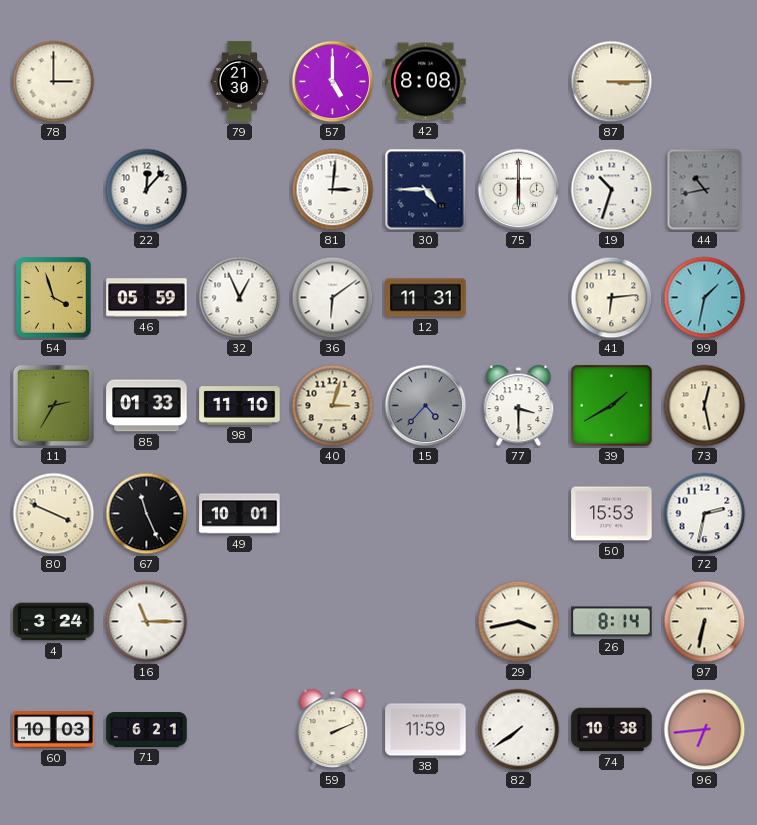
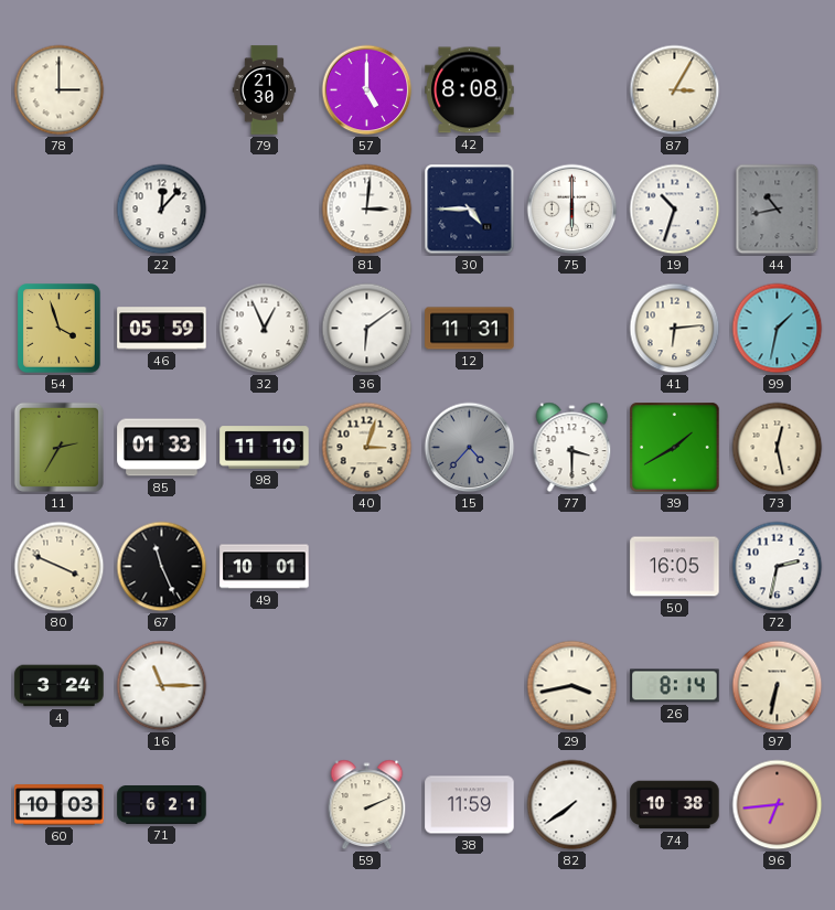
87: 3:15 -> 3:05
50: 15:53 -> 16:05
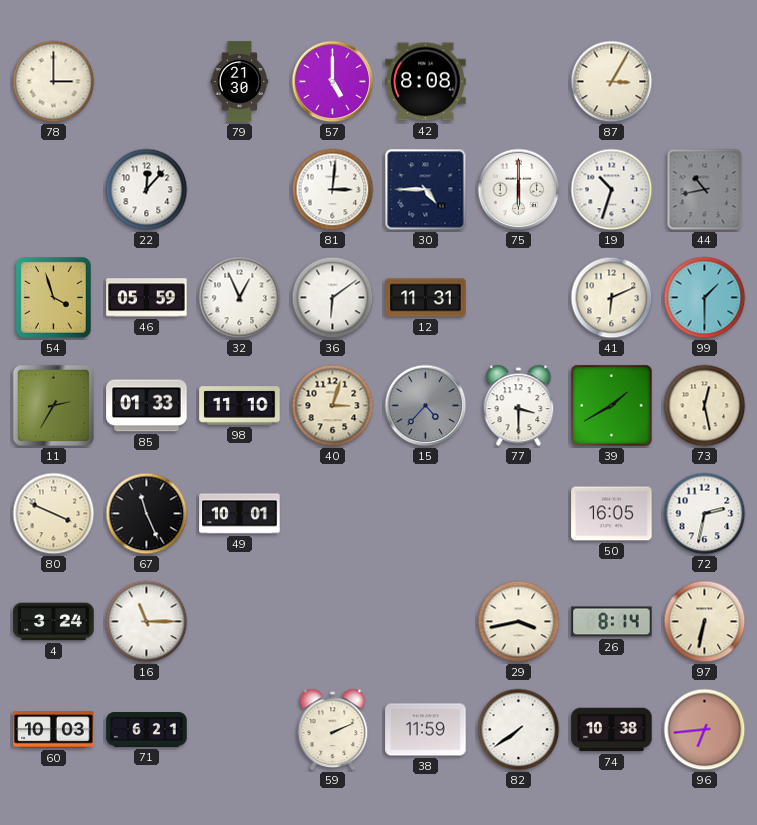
41: 6:14 -> 6:11
99: 1:32 -> 1:30
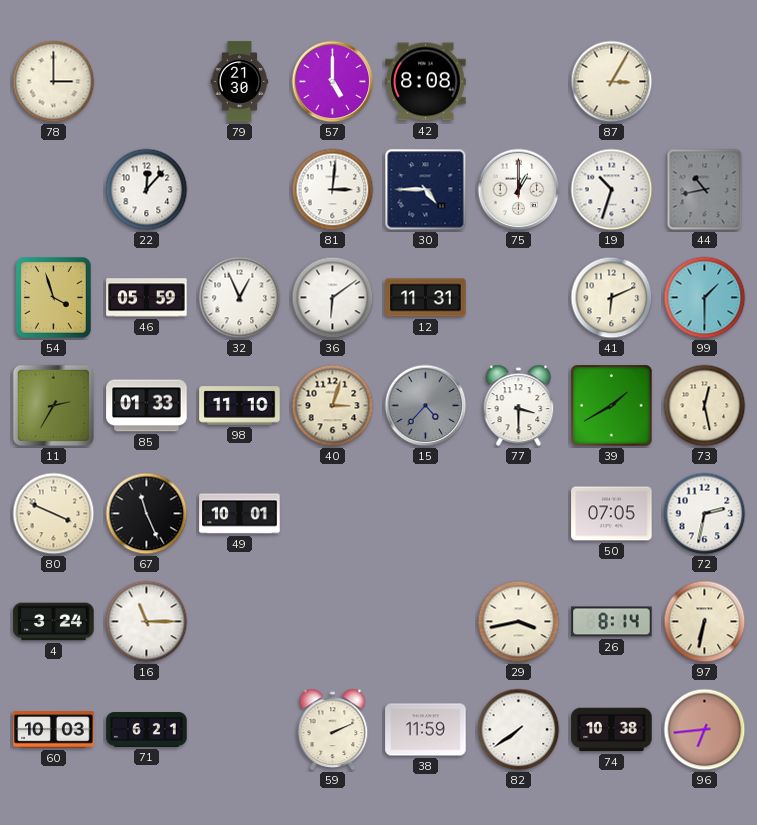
75: 6:00 -> 1:00
50: 16:05 -> 07:05
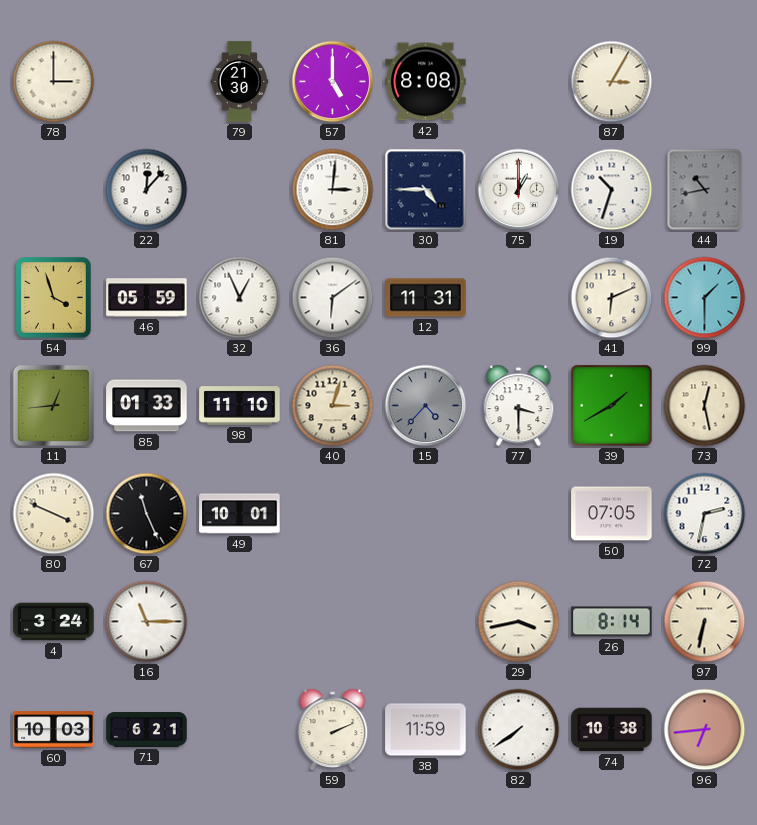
11: 2:35 -> 12:44
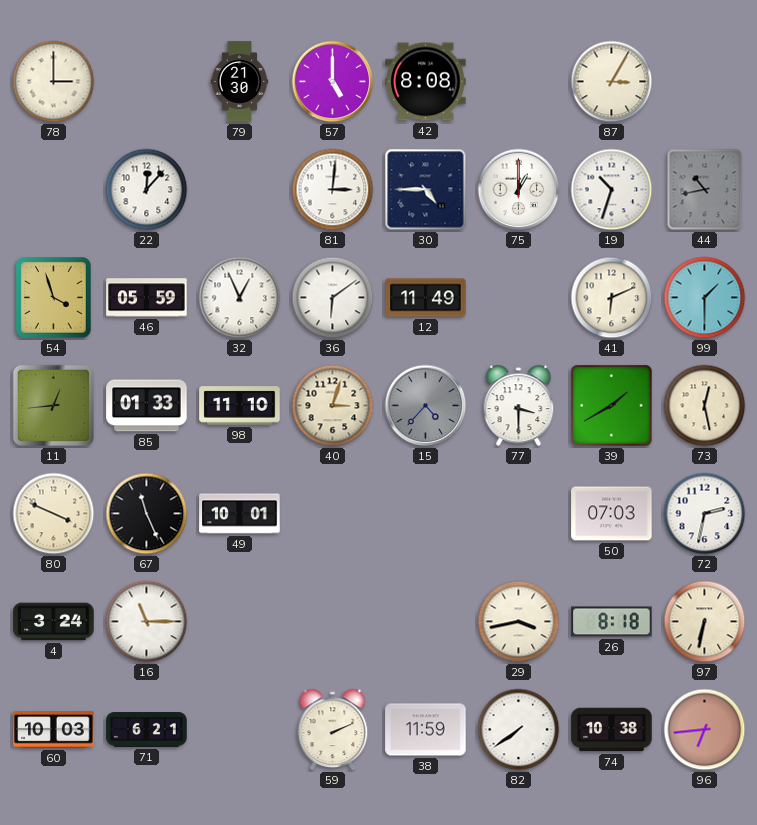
12: 11:31 -> 11:49
50: 07:05 -> 07:03
26: 8:14 -> 8:18
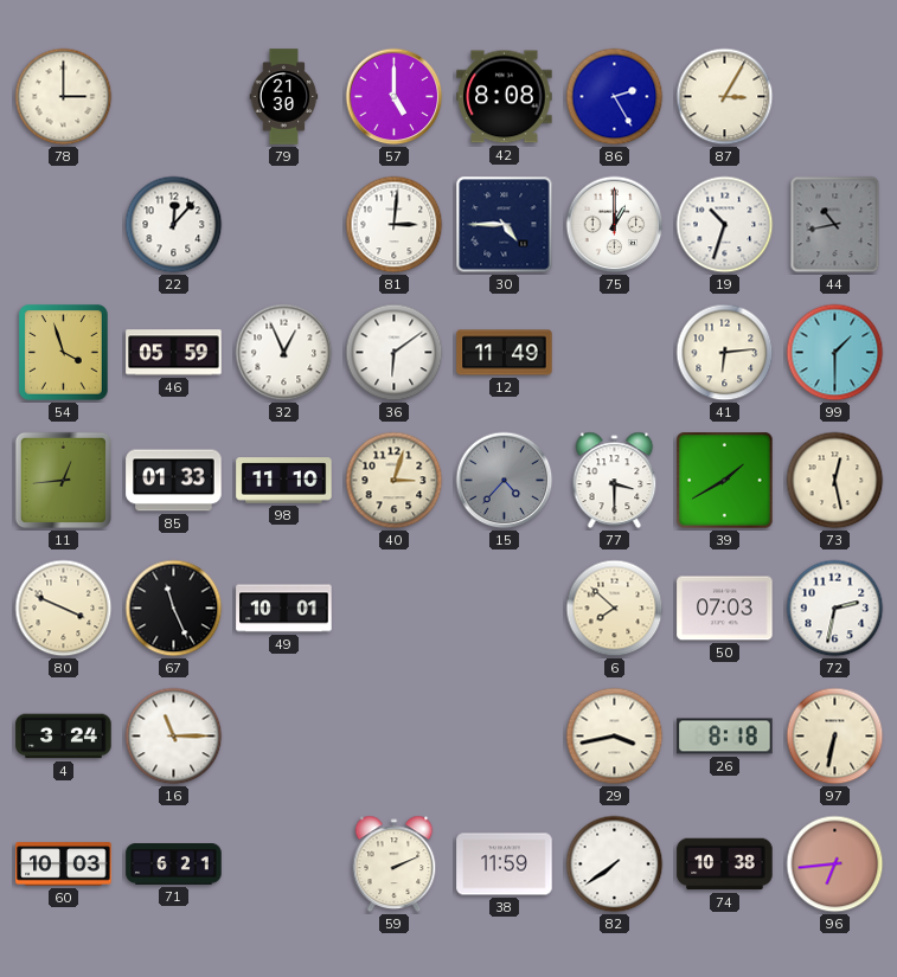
86: none -> 2:25
41: 6:11 -> 6:14
6: none -> 7:52
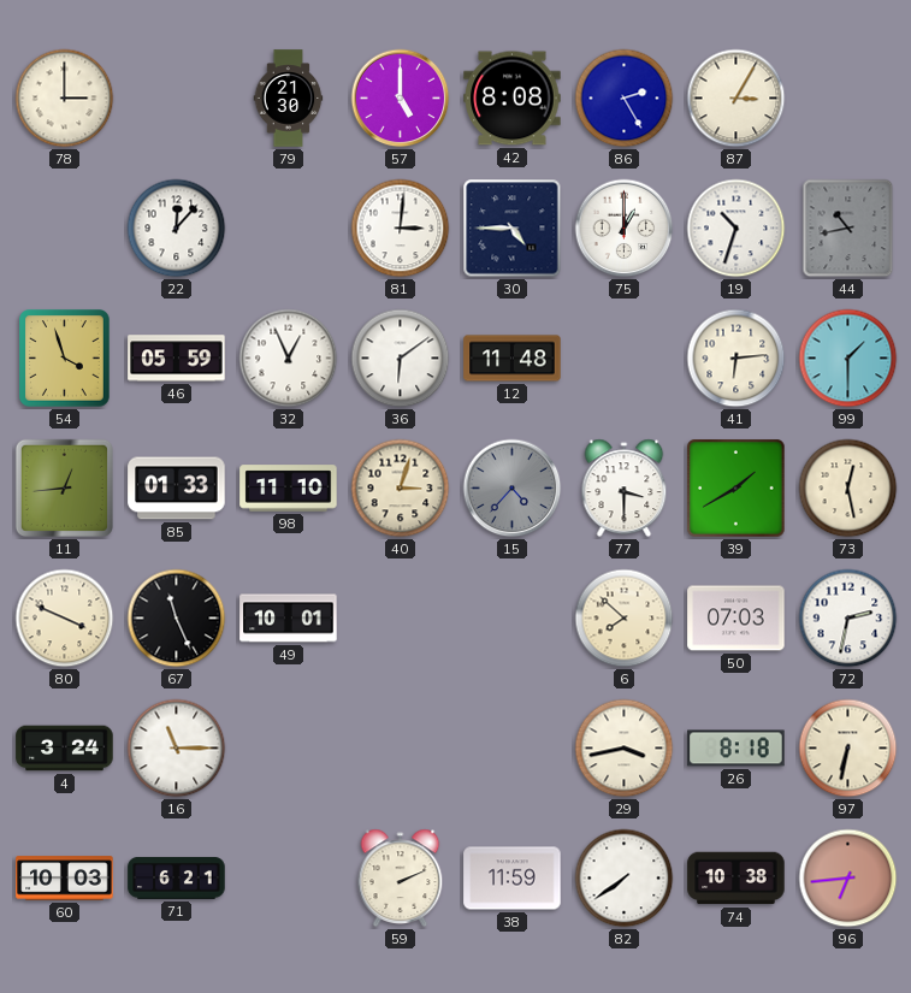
12: 11:49 -> 11:48
